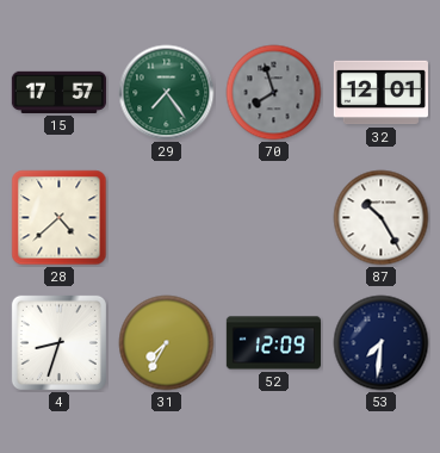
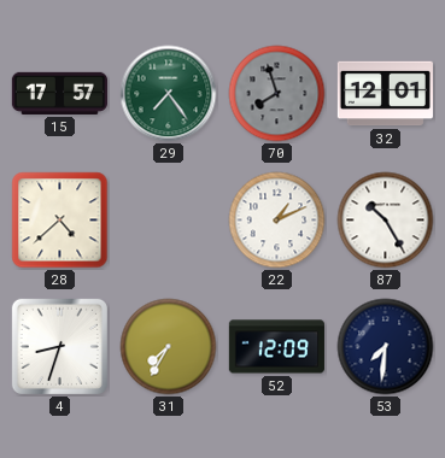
22: none -> 1:11
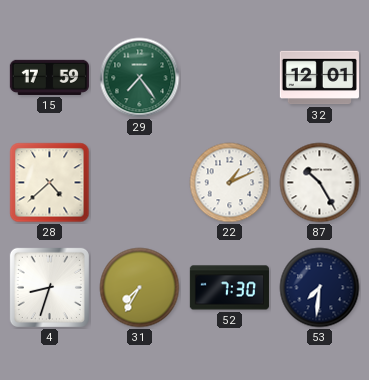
15: 17:57 -> 17:59
70: 7:57 -> none
52: 12:09 -> 7:30
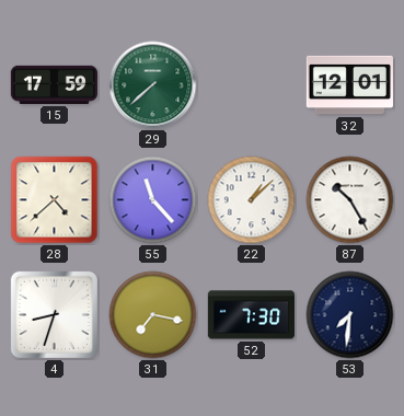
29: 7:24 -> 7:38
55: none -> 11:23
22: 1:11 -> 1:08
31: 7:35 -> 7:17
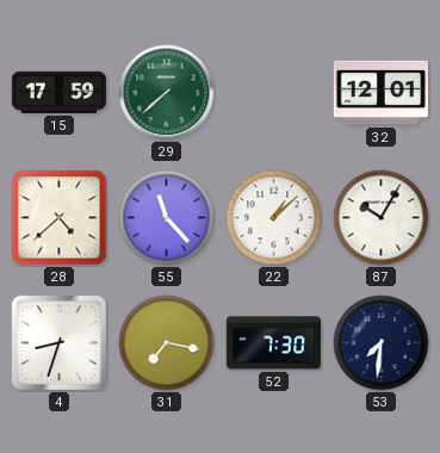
87: 10:25 -> 10:05
